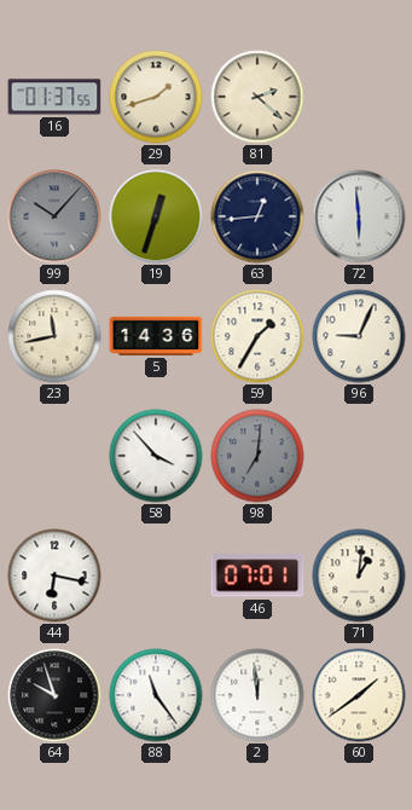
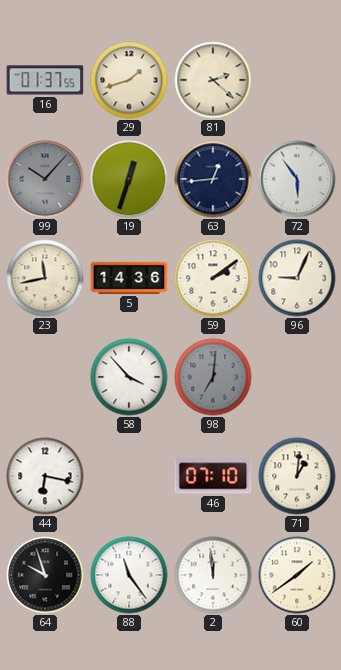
72: 5:59 -> 5:54
59: 1:35 -> 2:09
46: 07:01 -> 07:10
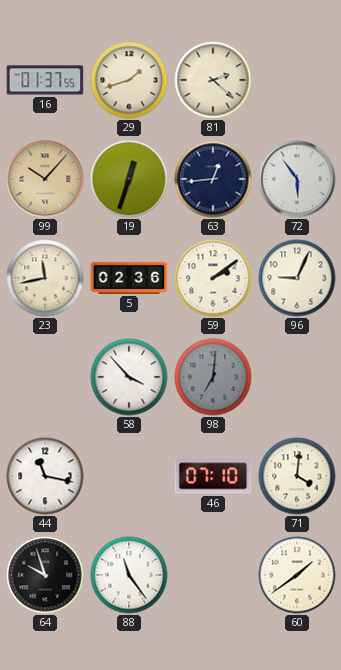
99 dial: grey -> champagne
5: 14:36 -> 02:36
44: 6:17 -> 11:17
71: 1:01 -> 4:01
2: 11:59 -> none
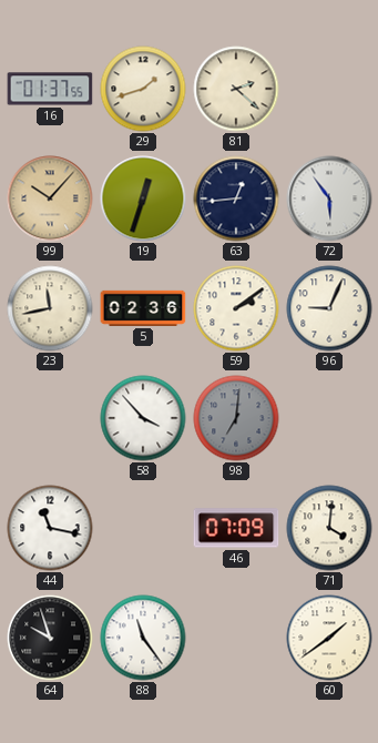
46: 07:10 -> 07:09
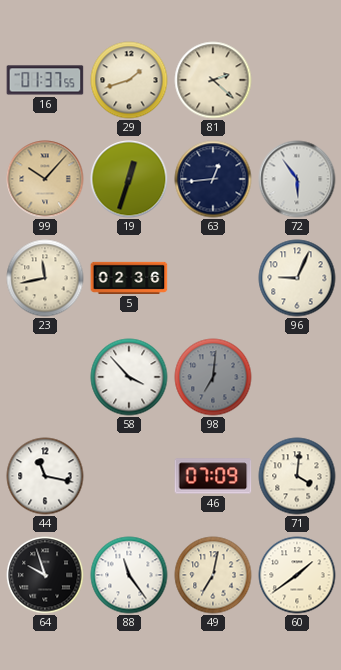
59: 2:09 -> none
49: none -> 7:02
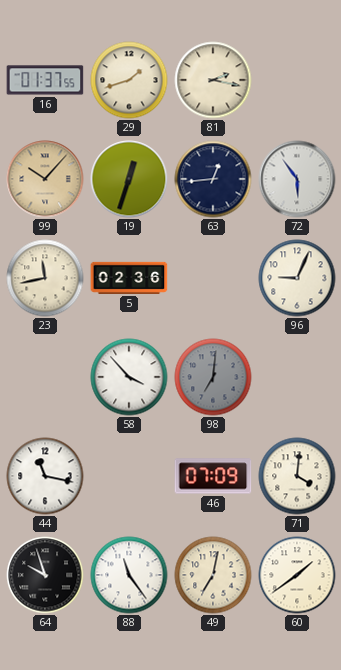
81: 2:22 -> 2:17
